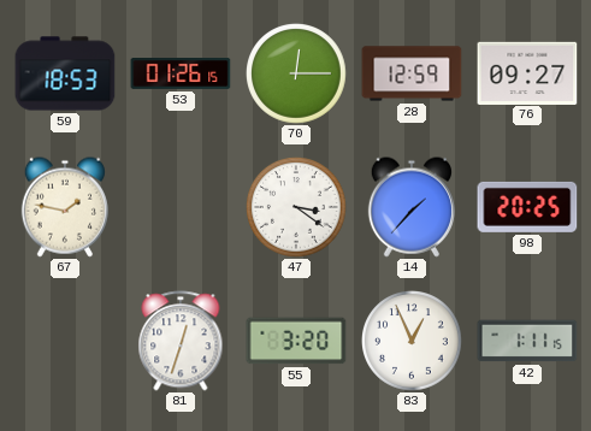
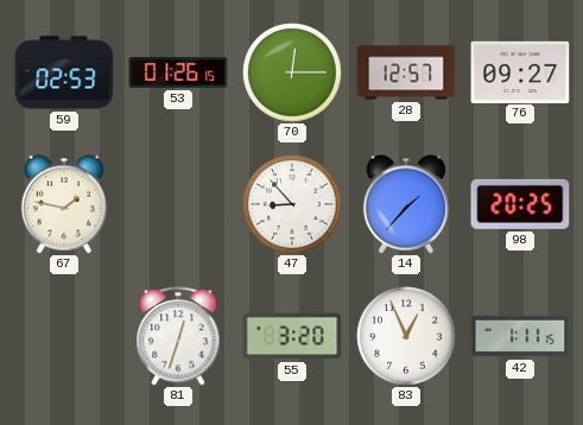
59: 18:53 -> 02:53
28: 12:59 -> 12:57
47: 3:21 -> 8:53
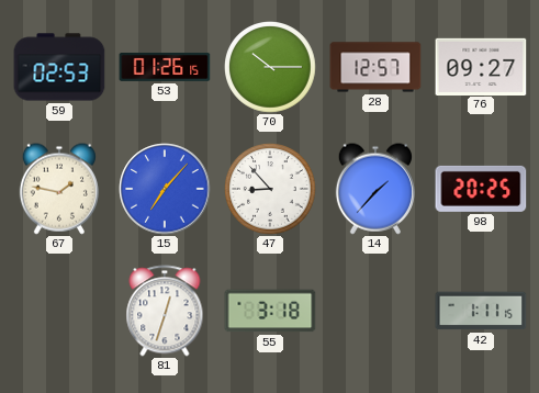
70: 12:15 -> 10:15
15: none -> 7:07
55: 3:20 -> 3:18
83: 12:56 -> none
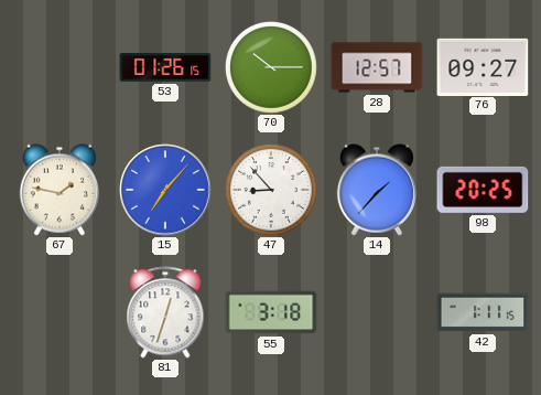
59: 02:53 -> none
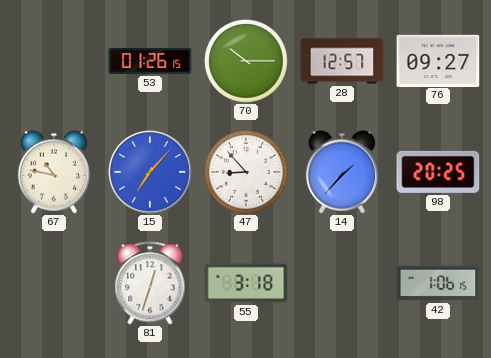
67: 1:47 -> 10:47
42: 1:11 -> 1:06
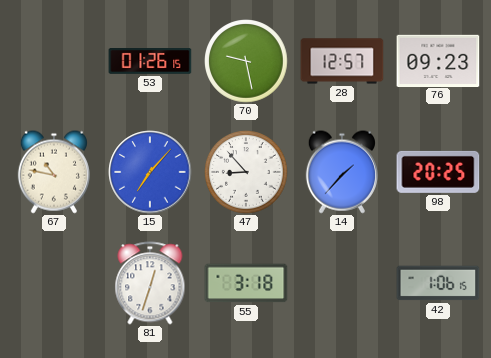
70: 10:15 -> 9:28
76: 09:27 -> 09:23
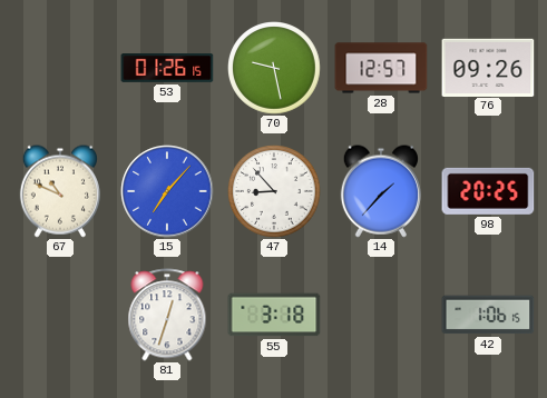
76: 09:23 -> 09:26
67: 10:47 -> 10:49
